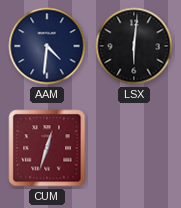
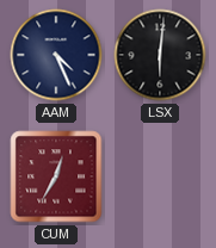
AAM: 4:31 -> 4:26
CUM: 12:33 -> 12:35
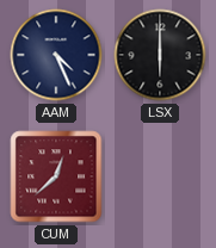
LSX: 6:01 -> 6:00
CUM: 12:35 -> 12:38
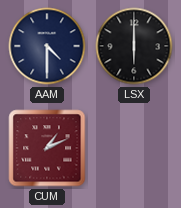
AAM: 4:26 -> 4:30
CUM: 12:38 -> 1:11
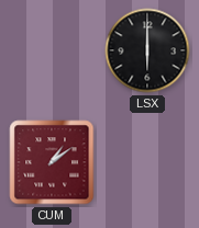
AAM: 4:30 -> none
CUM: 1:11 -> 1:09
